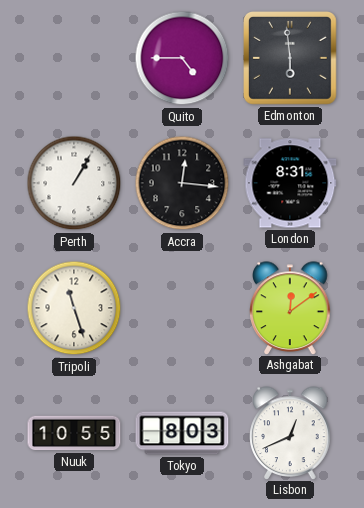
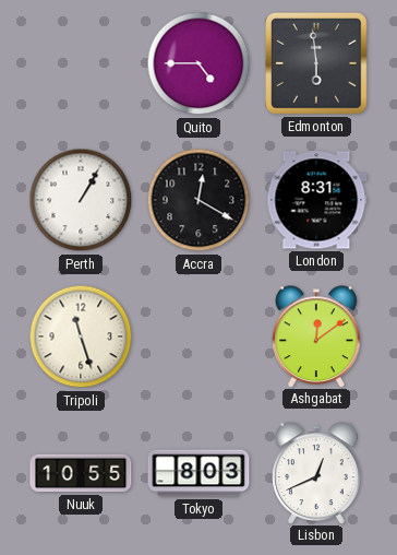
Accra: 12:16 -> 12:20
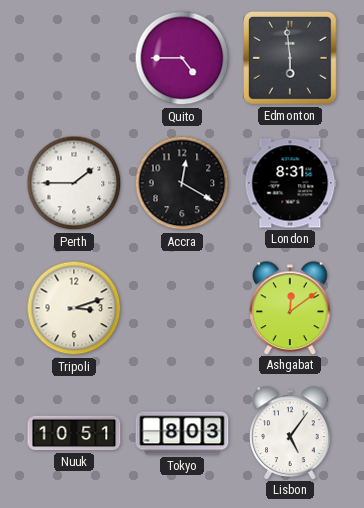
Perth: 1:05 -> 1:45
Tripoli: 11:27 -> 3:12
Nuuk: 10:55 -> 10:51
Lisbon: 12:41 -> 5:06
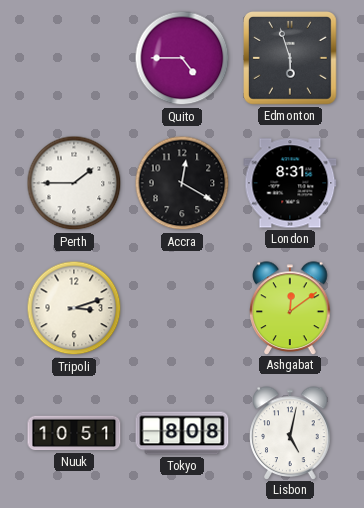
Edmonton: 5:59 -> 5:57
Tokyo: 8:03 -> 8:08
Lisbon: 5:06 -> 5:02
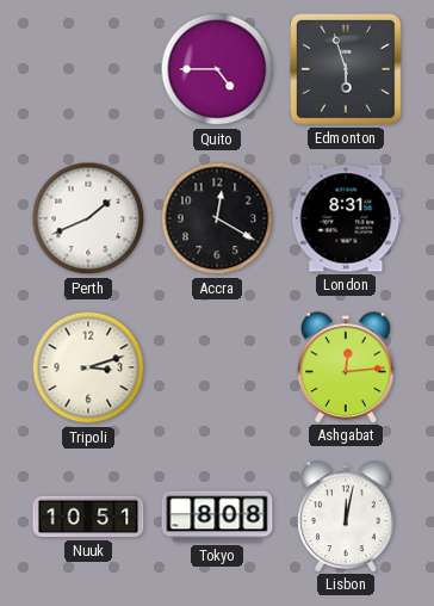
Perth: 1:45 -> 1:41
Ashgabat: 12:09 -> 12:14
Lisbon: 5:02 -> 12:02
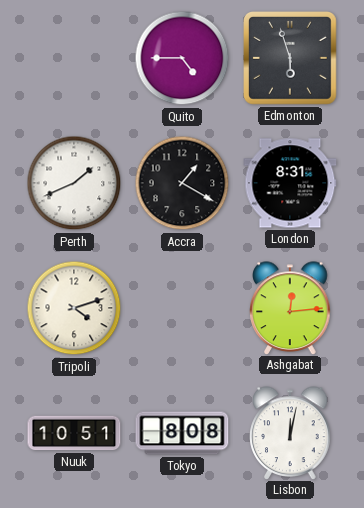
Accra: 12:20 -> 1:20
Tripoli: 3:12 -> 4:12
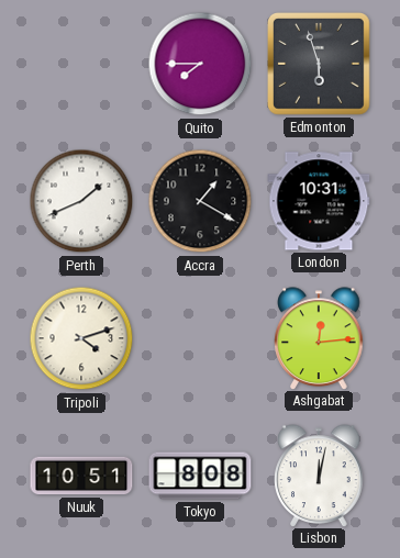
Quito: 4:45 -> 7:45
London: 8:31 -> 10:31
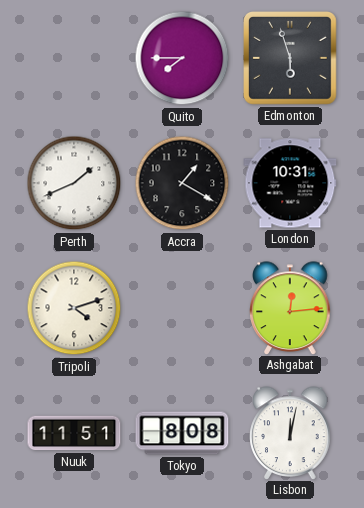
Nuuk: 10:51 -> 11:51
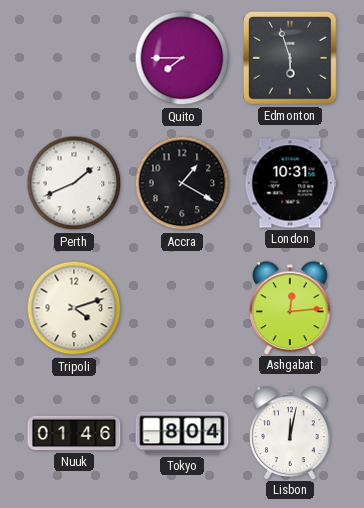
Nuuk: 11:51 -> 01:46
Tokyo: 8:08 -> 8:04
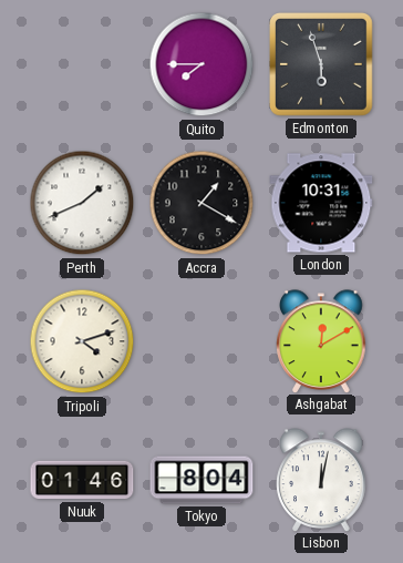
Ashgabat: 12:14 -> 12:10
